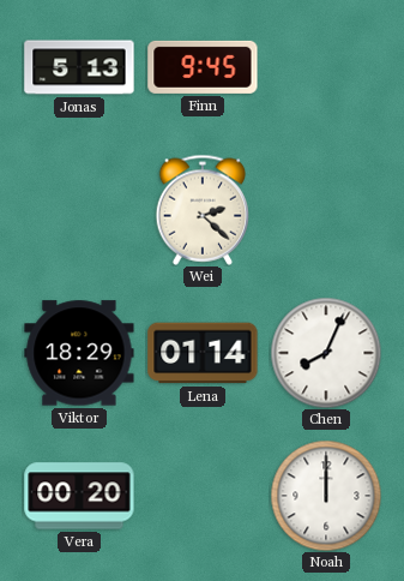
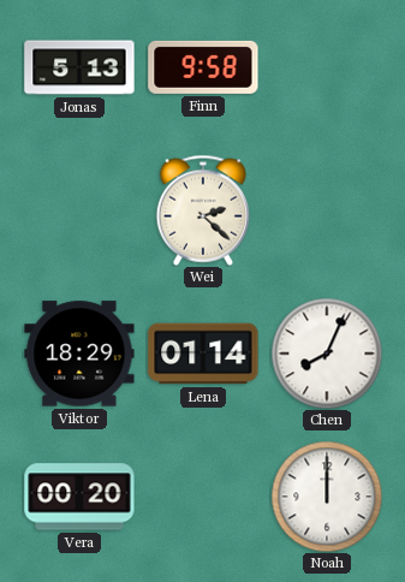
Finn: 9:45 -> 9:58
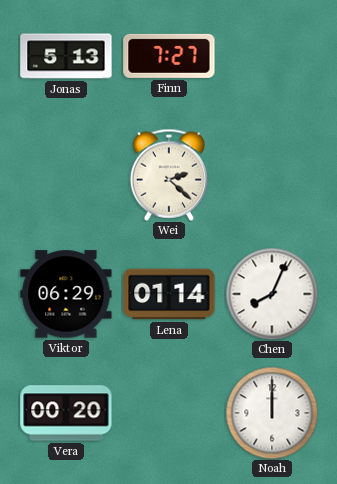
Finn: 9:58 -> 7:27
Viktor: 18:29 -> 06:29
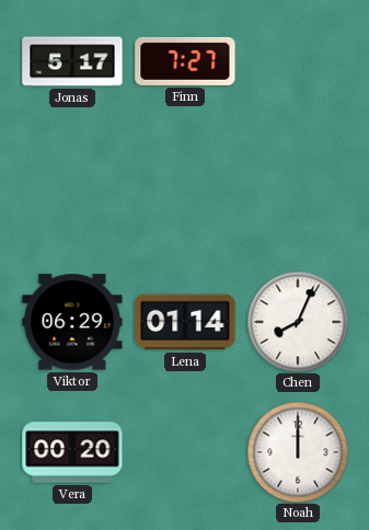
Jonas: 5:13 -> 5:17
Wei: 2:22 -> none
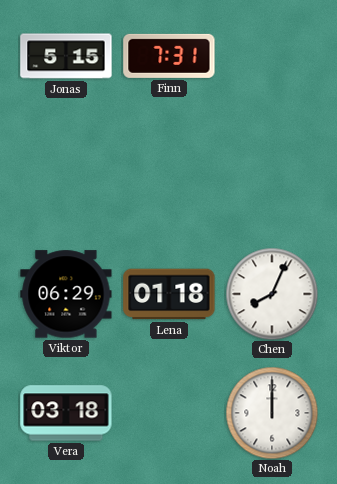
Jonas: 5:17 -> 5:15
Finn: 7:27 -> 7:31
Lena: 01:14 -> 01:18
Vera: 00:20 -> 03:18
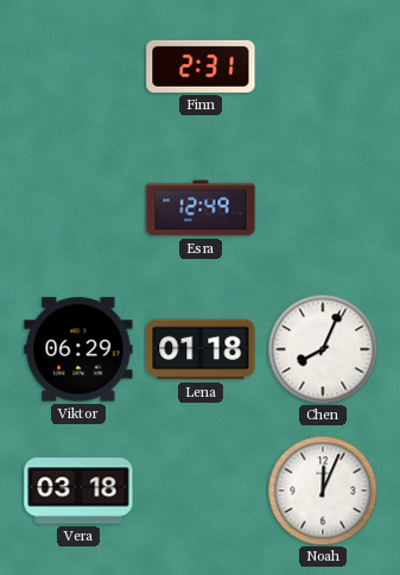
Jonas: 5:15 -> none
Finn: 7:31 -> 2:31
Esra: none -> 12:49
Noah: 12:00 -> 12:04
